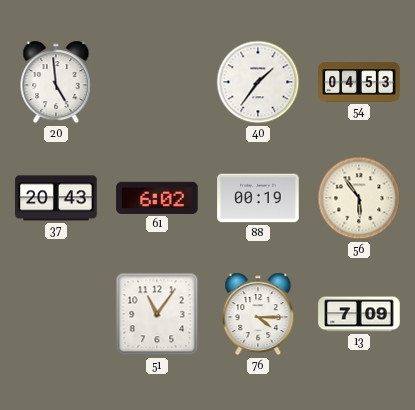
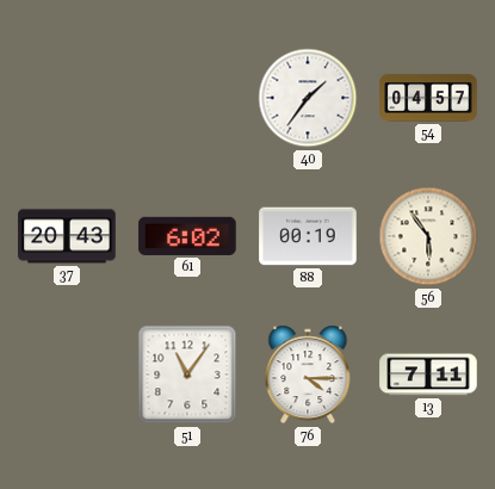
20: 4:59 -> none
54: 04:53 -> 04:57
13: 7:09 -> 7:11
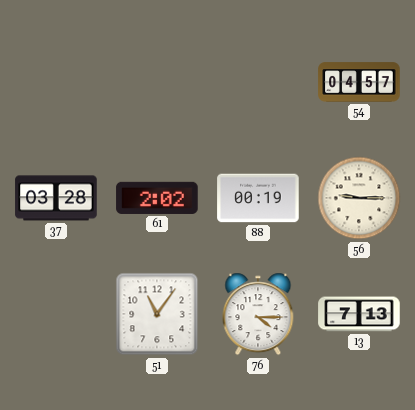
40: 1:36 -> none
37: 20:43 -> 03:28
61: 6:02 -> 2:02
56: 5:54 -> 9:15
13: 7:11 -> 7:13
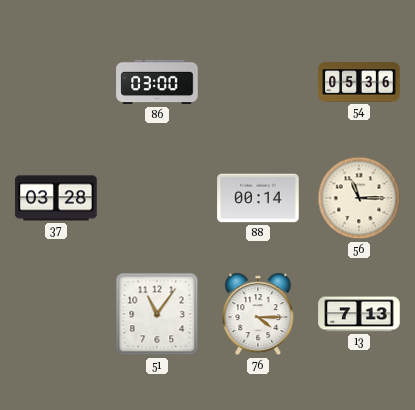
86: none -> 03:00
54: 04:57 -> 05:36
61: 2:02 -> none
88: 00:19 -> 00:14
56: 9:15 -> 11:15
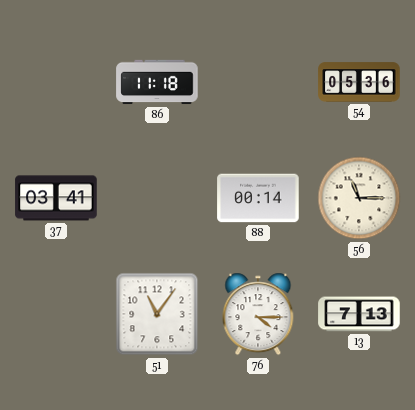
86: 03:00 -> 11:18
37: 03:28 -> 03:41
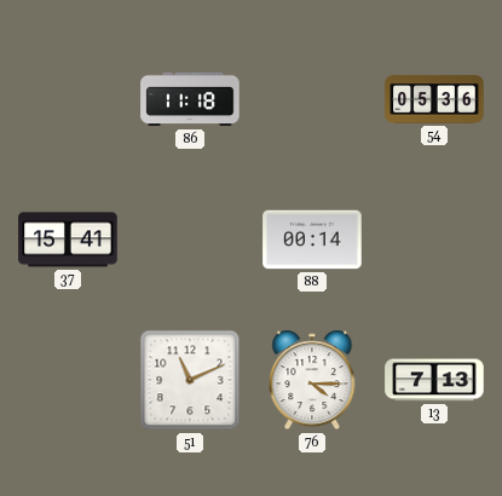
37: 03:41 -> 15:41
56: 11:15 -> none
51: 11:06 -> 11:11
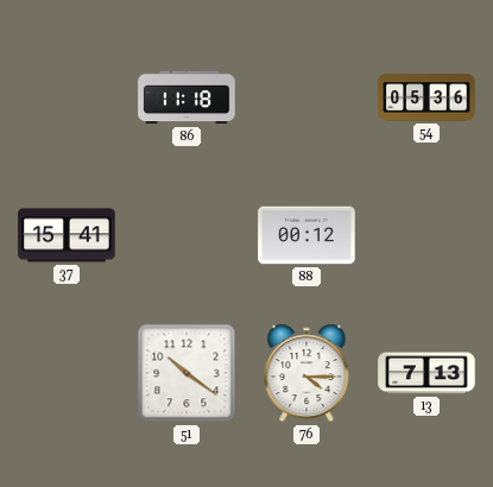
88: 00:14 -> 00:12
51: 11:11 -> 10:21
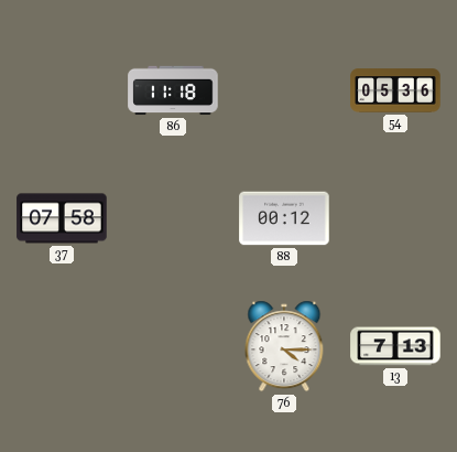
37: 15:41 -> 07:58
51: 10:21 -> none
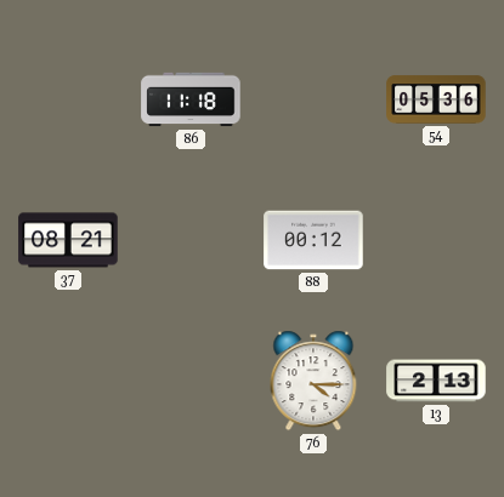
37: 07:58 -> 08:21
13: 7:13 -> 2:13
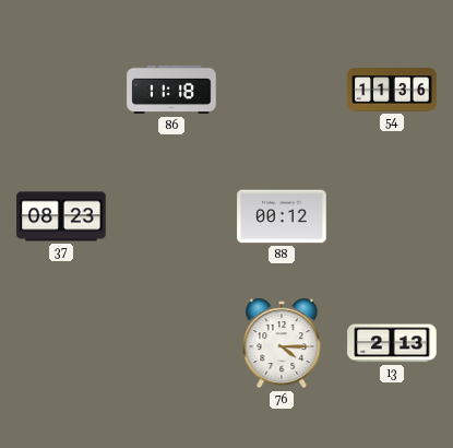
54: 05:36 -> 11:36
37: 08:21 -> 08:23
